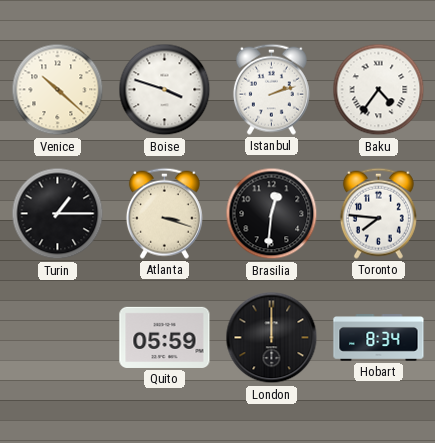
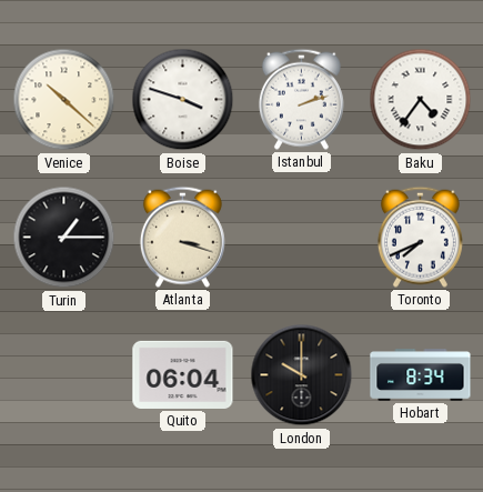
Brasilia: 12:31 -> none
Toronto: 7:46 -> 7:41
Quito: 05:59 -> 06:04
London: 12:00 -> 10:00
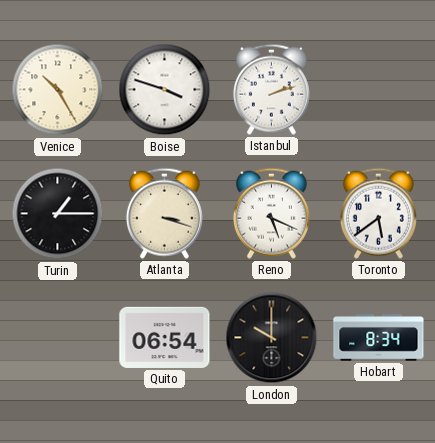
Venice: 10:22 -> 10:25
Baku: 4:36 -> none
Reno: none -> 5:19
Toronto: 7:41 -> 5:39
Quito: 06:04 -> 06:54
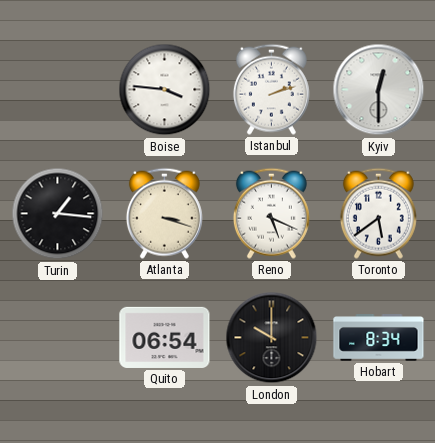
Venice: 10:25 -> none
Boise: 3:48 -> 3:46
Kyiv: none -> 12:30
Turin: 1:15 -> 1:16
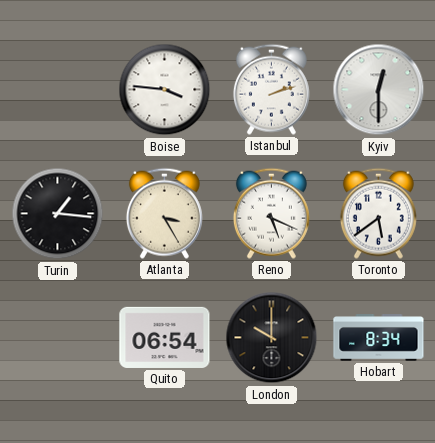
Atlanta: 3:18 -> 3:25
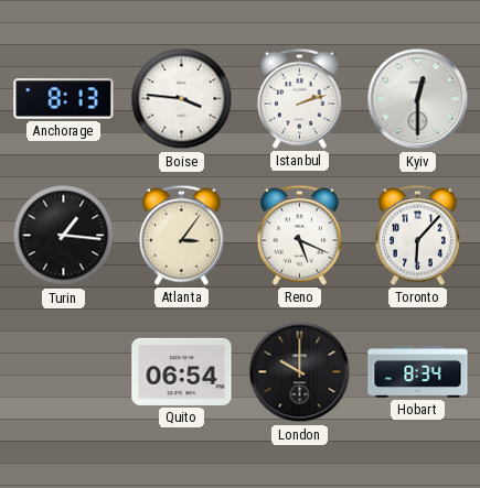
Anchorage: none -> 8:13
Atlanta: 3:25 -> 3:06
Toronto: 5:39 -> 6:07
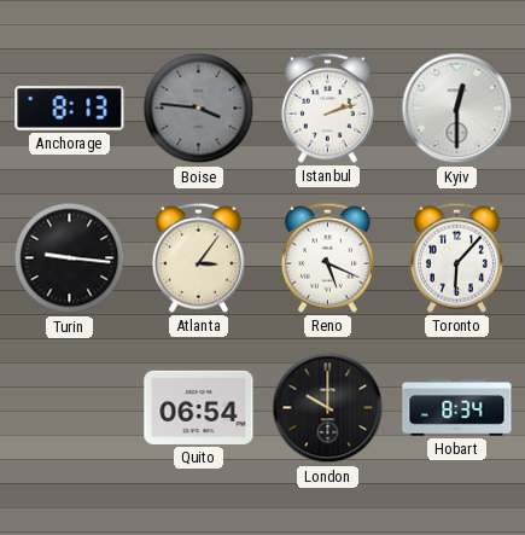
Boise dial: white -> grey
Turin: 1:16 -> 9:16
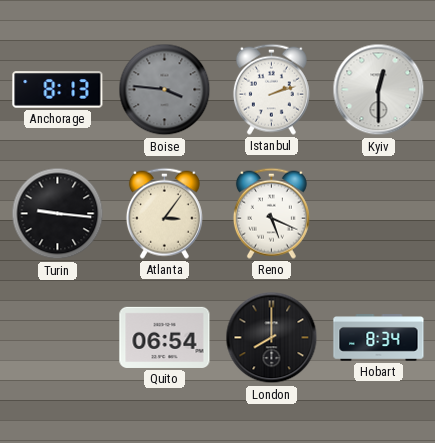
Toronto: 6:07 -> none
London: 10:00 -> 8:00
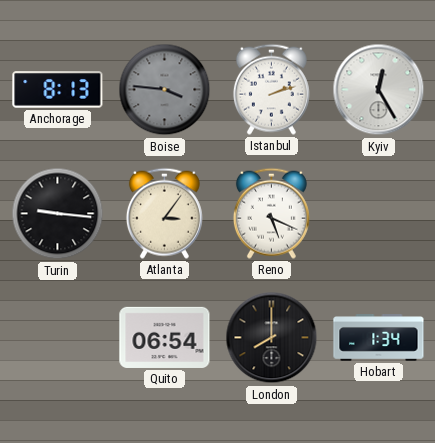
Kyiv: 12:30 -> 12:25
Hobart: 8:34 -> 1:34
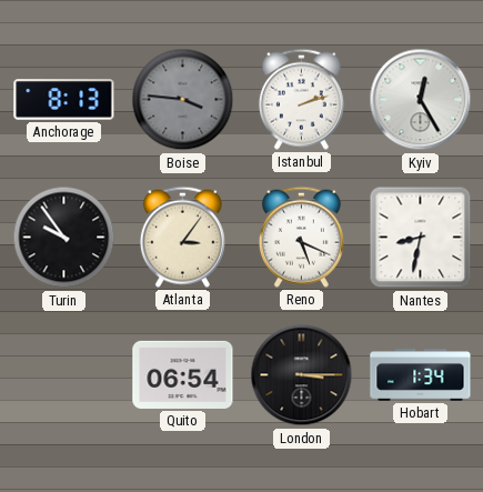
Turin: 9:16 -> 9:54
Nantes: none -> 8:32
London: 8:00 -> 3:15
